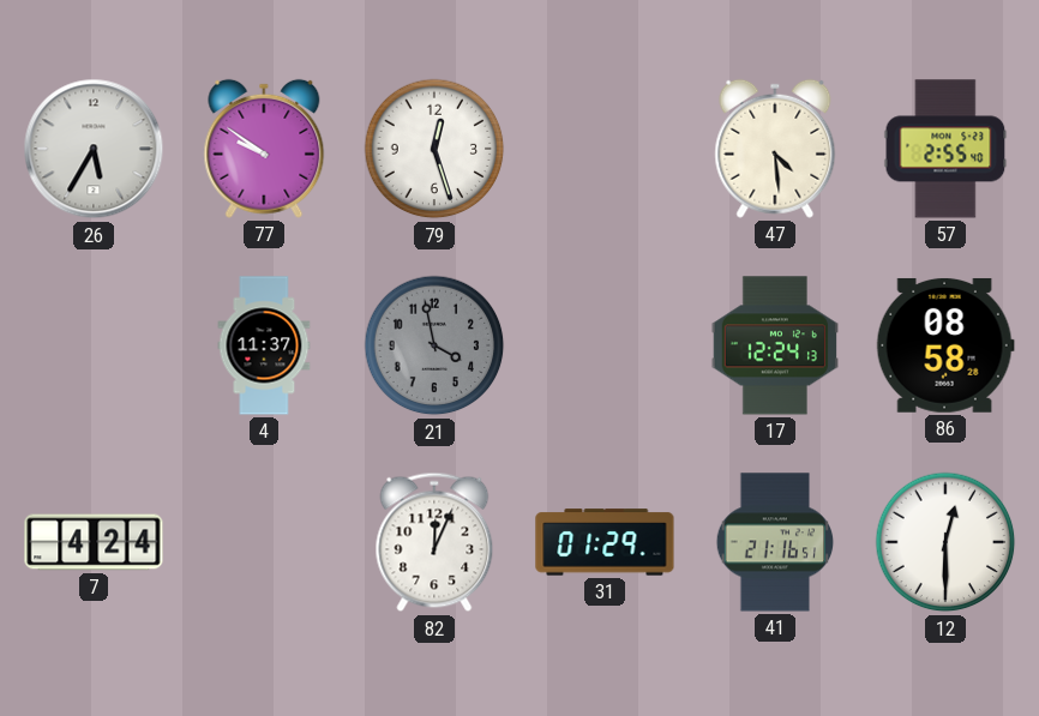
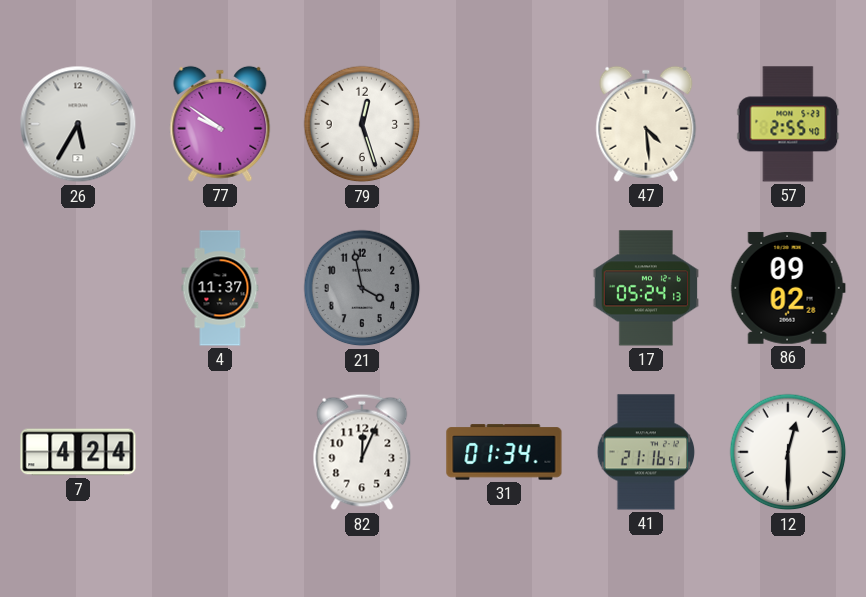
17: 12:24 -> 05:24
86: 08:58 -> 09:02
31: 01:29 -> 01:34
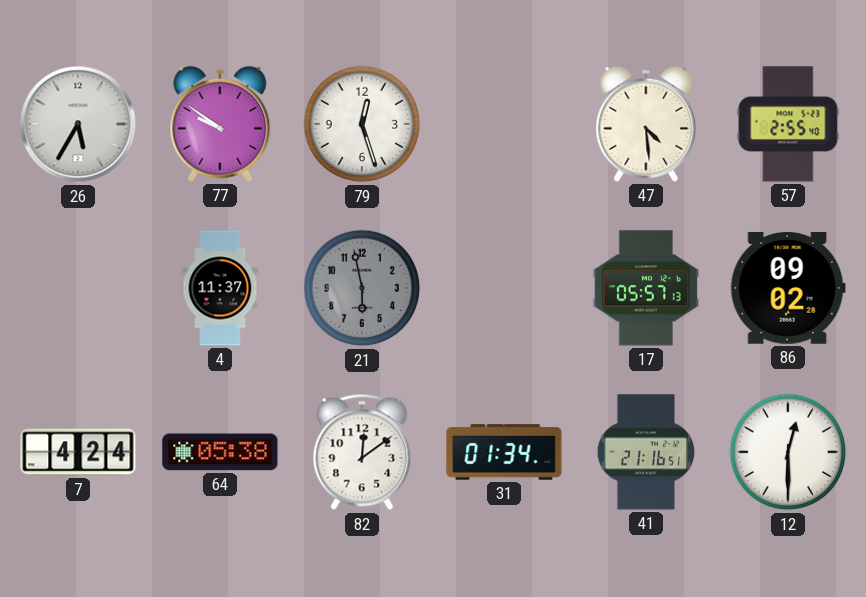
21: 3:58 -> 5:58
17: 05:24 -> 05:57
64: none -> 05:38
82: 12:04 -> 12:09
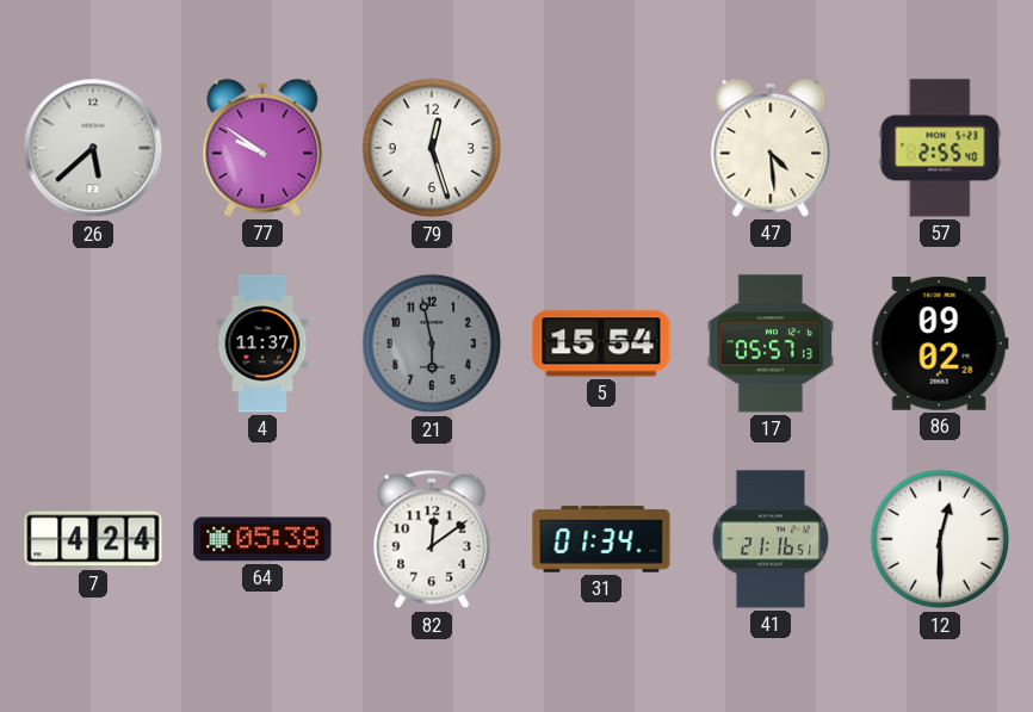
26: 5:35 -> 5:38
5: none -> 15:54
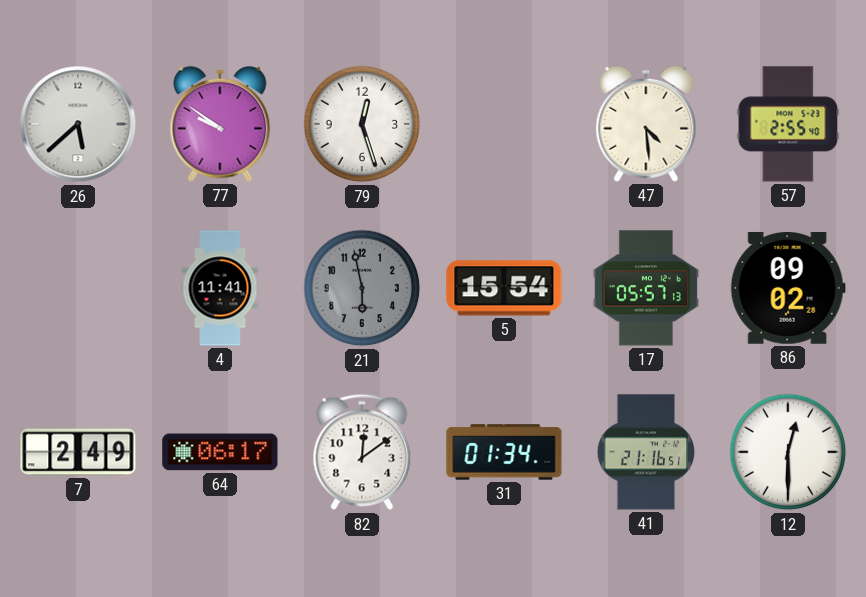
4: 11:37 -> 11:41
7: 4:24 -> 2:49
64: 05:38 -> 06:17
